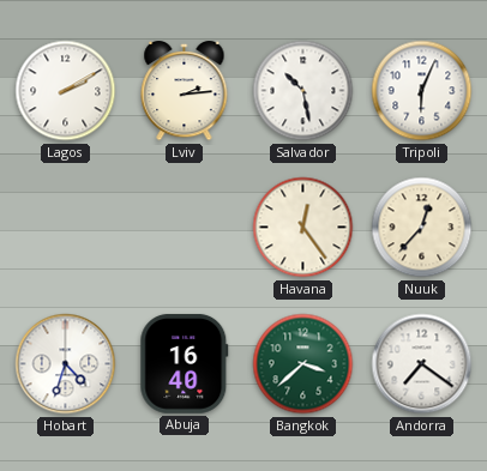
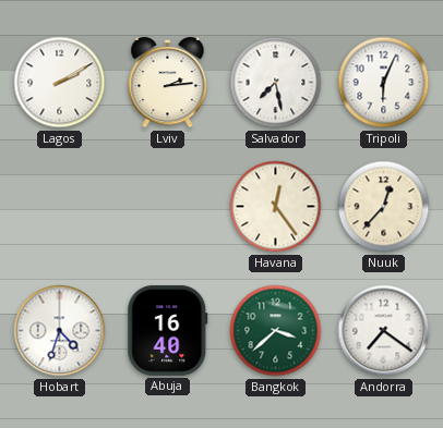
Salvador: 10:28 -> 7:28
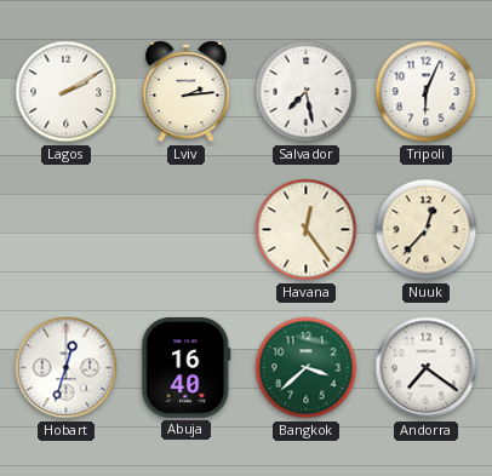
Hobart: 4:33 -> 12:33
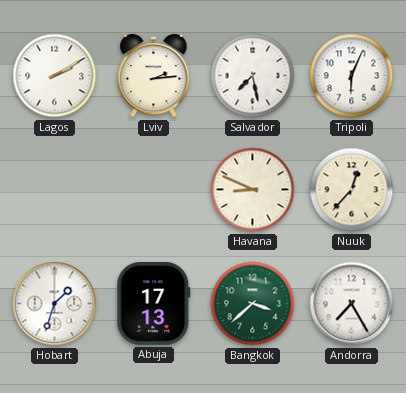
Havana: 12:24 -> 8:49
Hobart: 12:33 -> 1:33
Abuja: 16:40 -> 17:13
Andorra: 7:21 -> 7:25
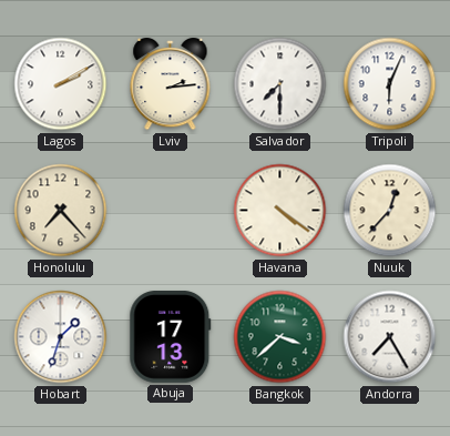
Salvador: 7:28 -> 7:30
Honolulu: none -> 7:23
Havana: 8:49 -> 4:21
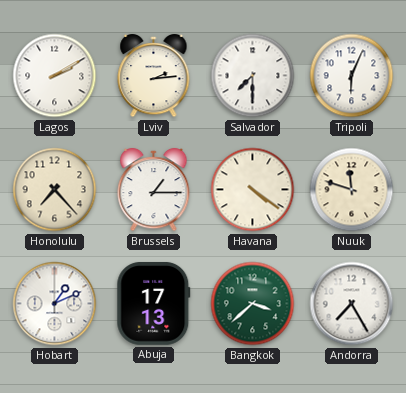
Brussels: none -> 1:15
Nuuk: 12:37 -> 11:48
Hobart: 1:33 -> 1:11
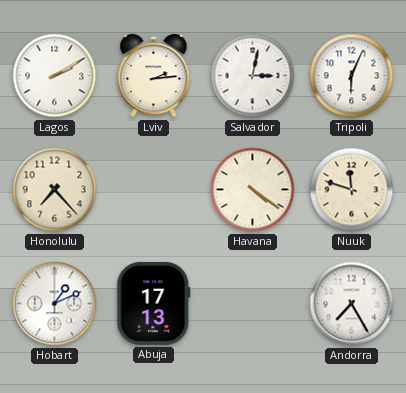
Salvador: 7:30 -> 3:02
Brussels: 1:15 -> none
Bangkok: 3:38 -> none
